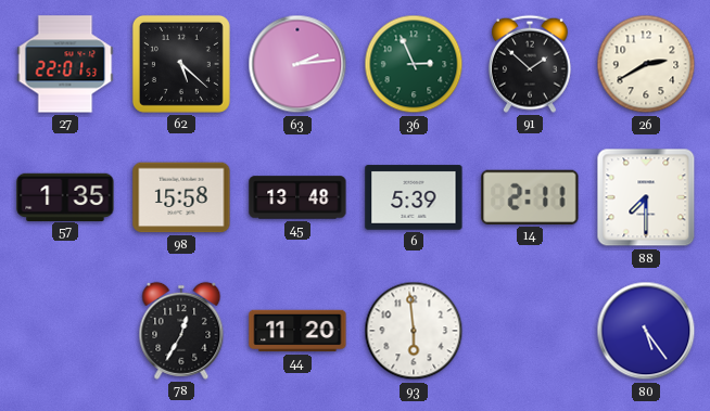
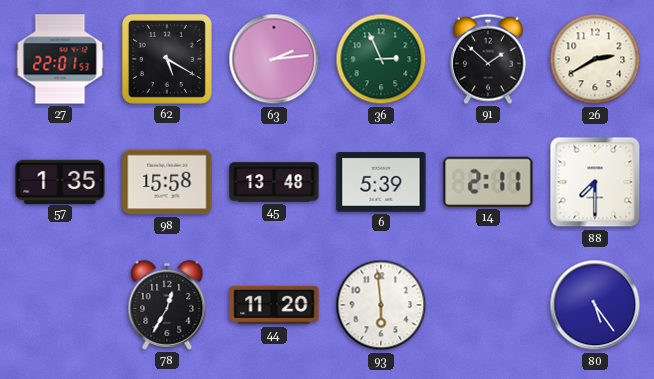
62: 5:22 -> 5:20
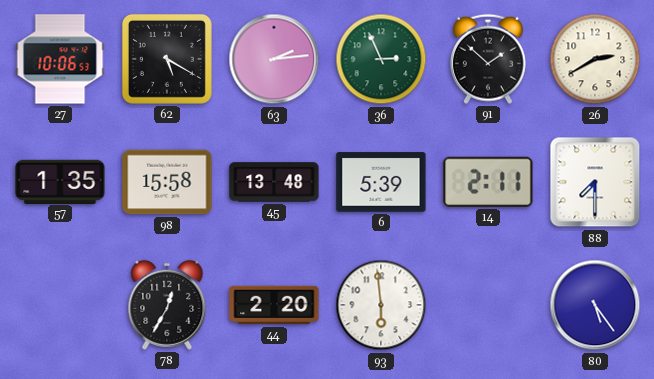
27: 22:01 -> 10:06
44: 11:20 -> 2:20
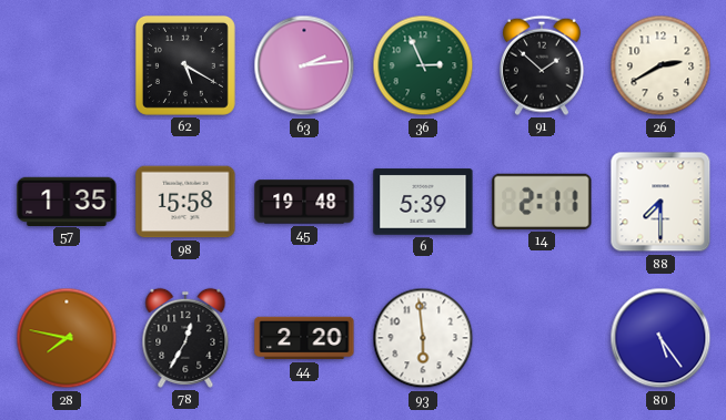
27: 10:06 -> none
45: 13:48 -> 19:48
28: none -> 7:47
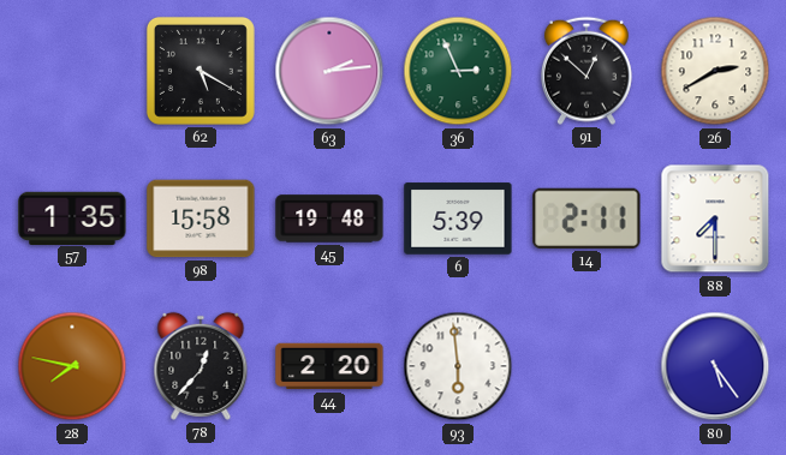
91: 1:52 -> 12:52
78: 12:35 -> 12:37
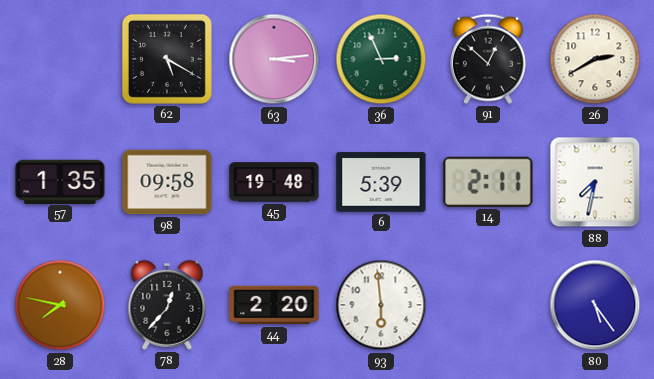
63: 2:14 -> 3:14
98: 15:58 -> 09:58
88: 7:30 -> 7:32
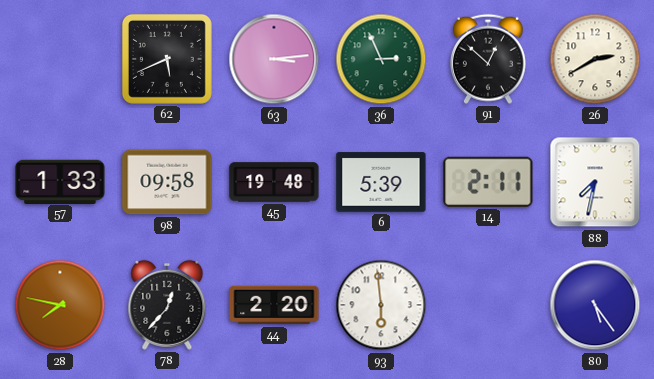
62: 5:20 -> 5:41
57: 1:35 -> 1:33
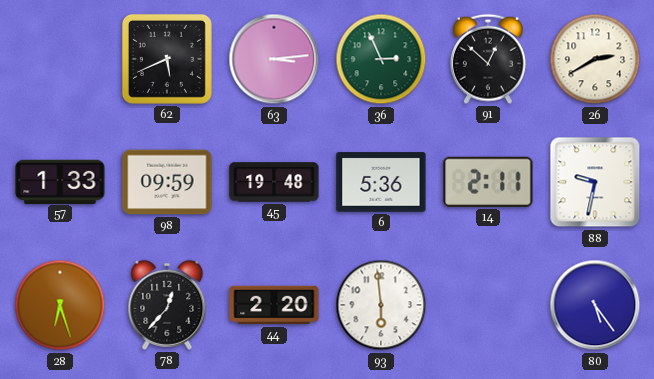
98: 09:58 -> 09:59
6: 5:39 -> 5:36
88: 7:32 -> 9:32
28: 7:47 -> 6:27
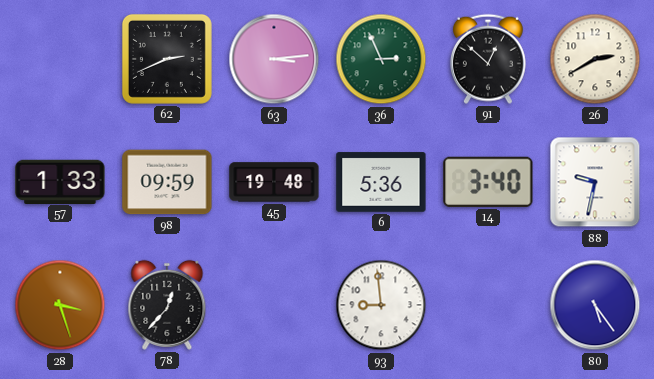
62: 5:41 -> 2:41
14: 2:11 -> 3:40
28: 6:27 -> 3:27
44: 2:20 -> none
93: 5:59 -> 8:59
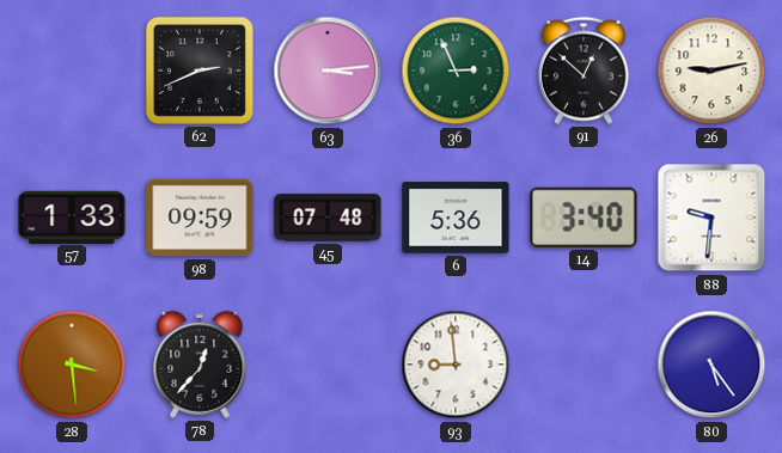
26: 2:40 -> 9:13
45: 19:48 -> 07:48
88: 9:32 -> 9:31
28: 3:27 -> 3:29
